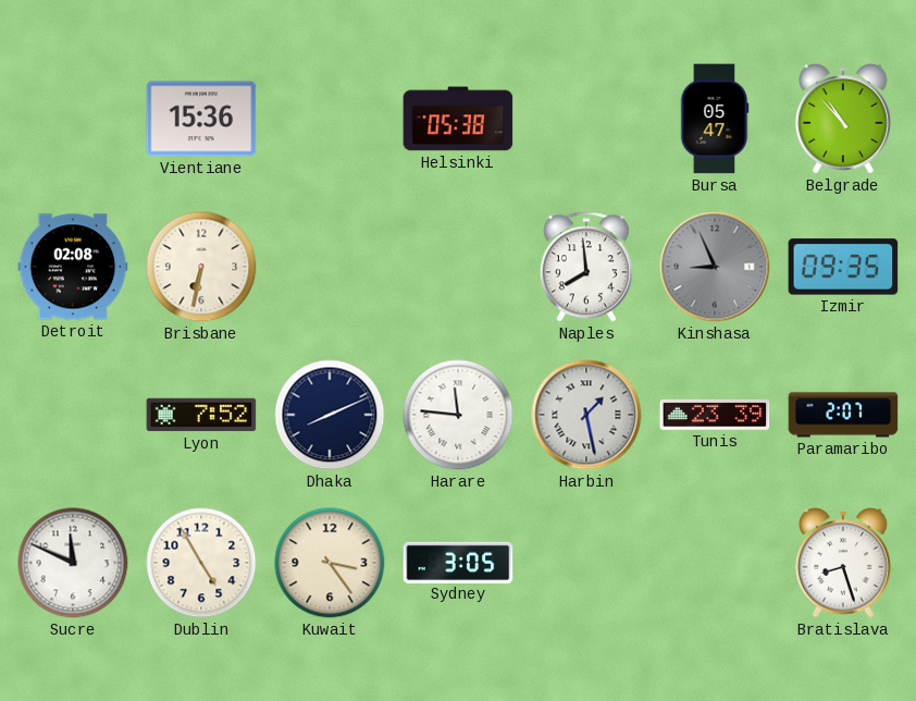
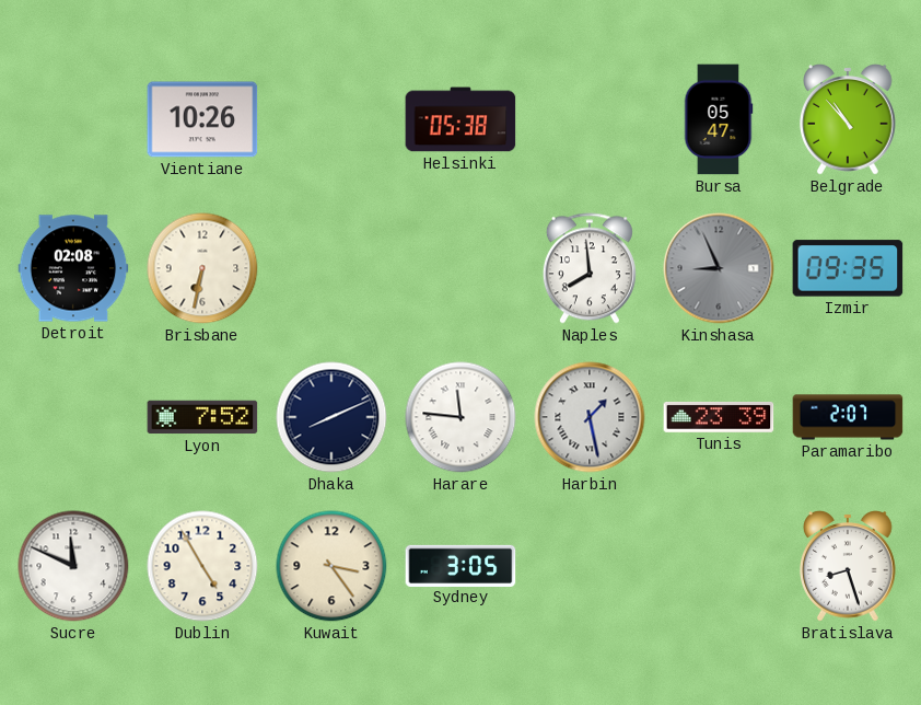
Vientiane: 15:36 -> 10:26
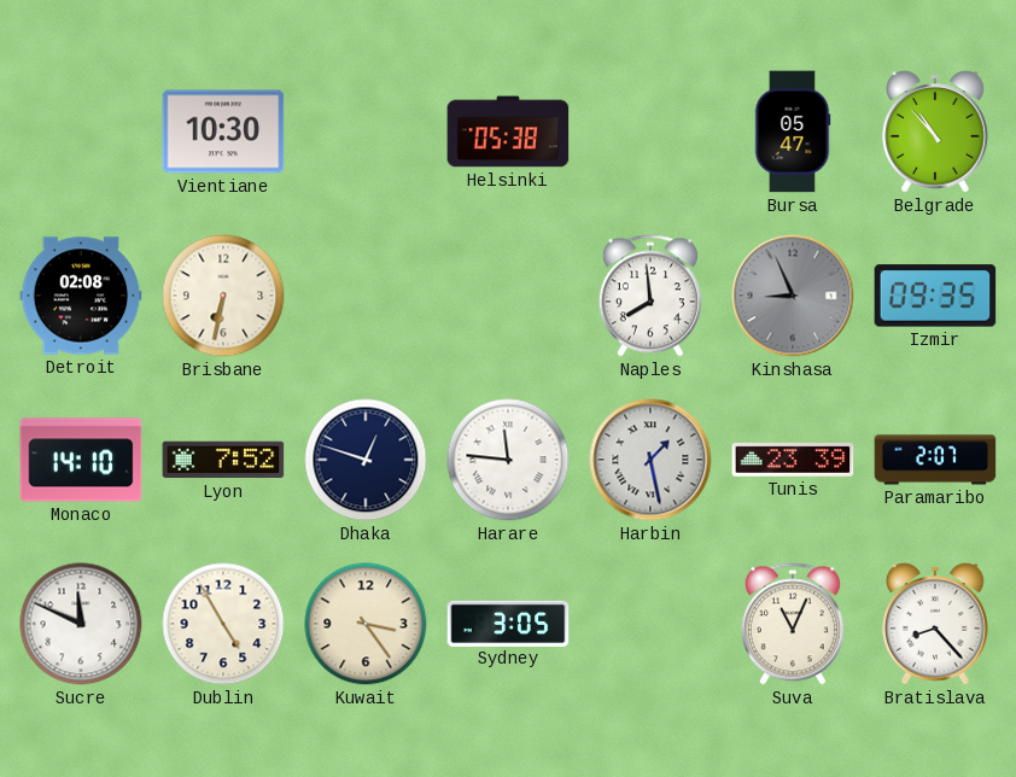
Vientiane: 10:26 -> 10:30
Monaco: none -> 14:10
Dhaka: 8:11 -> 12:48
Suva: none -> 11:04
Bratislava: 8:27 -> 8:23
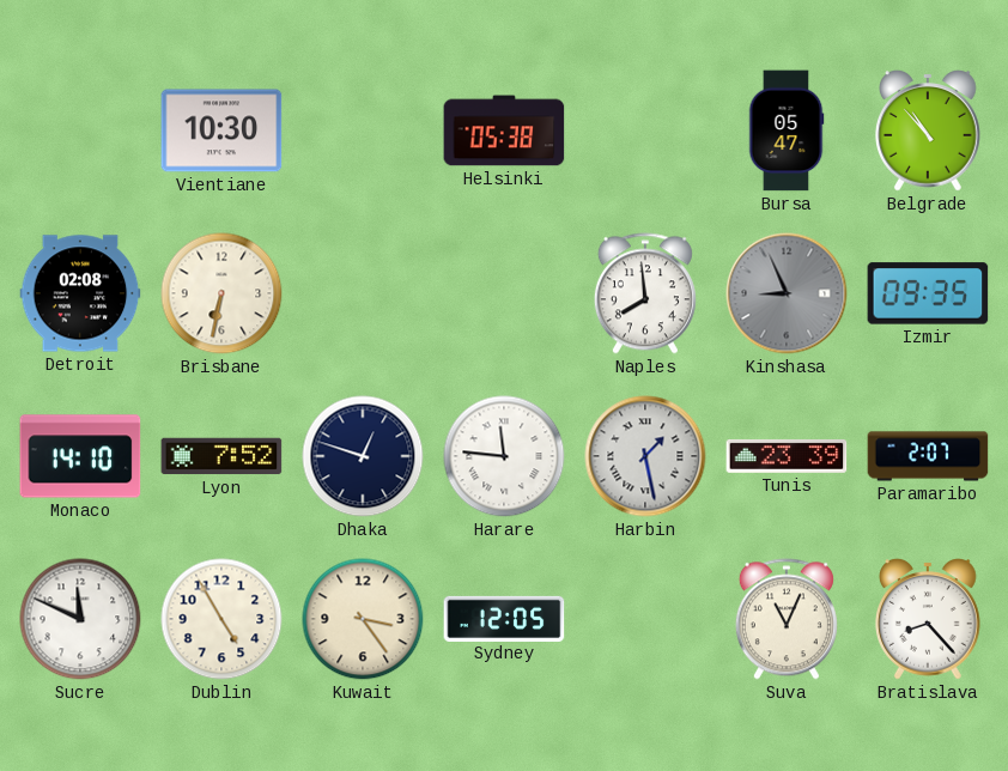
Sydney: 3:05 -> 12:05
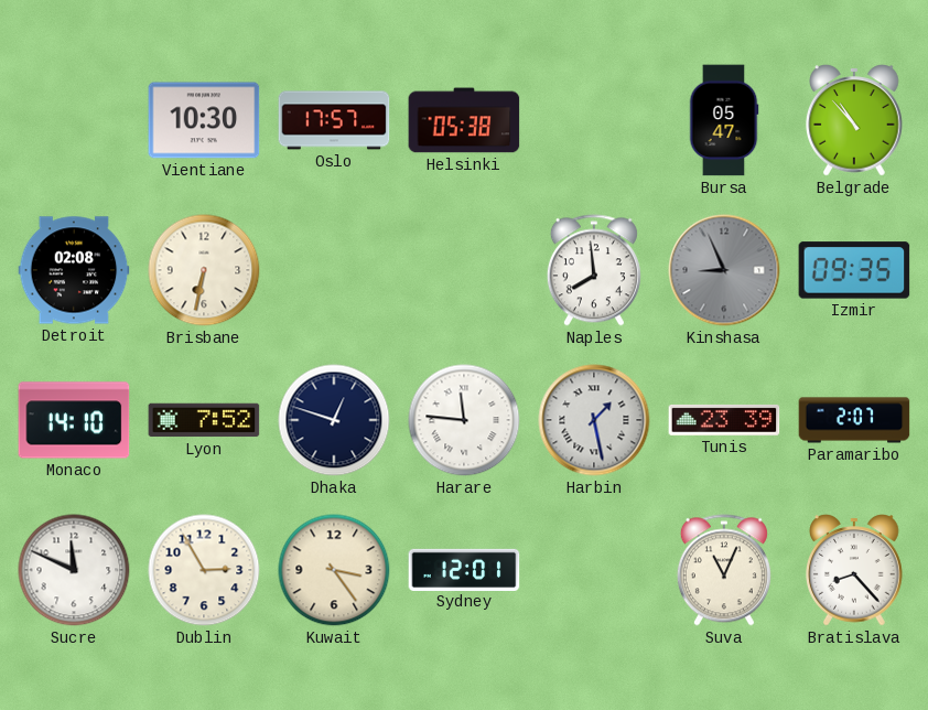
Oslo: none -> 17:57
Dublin: 4:55 -> 2:55
Sydney: 12:05 -> 12:01
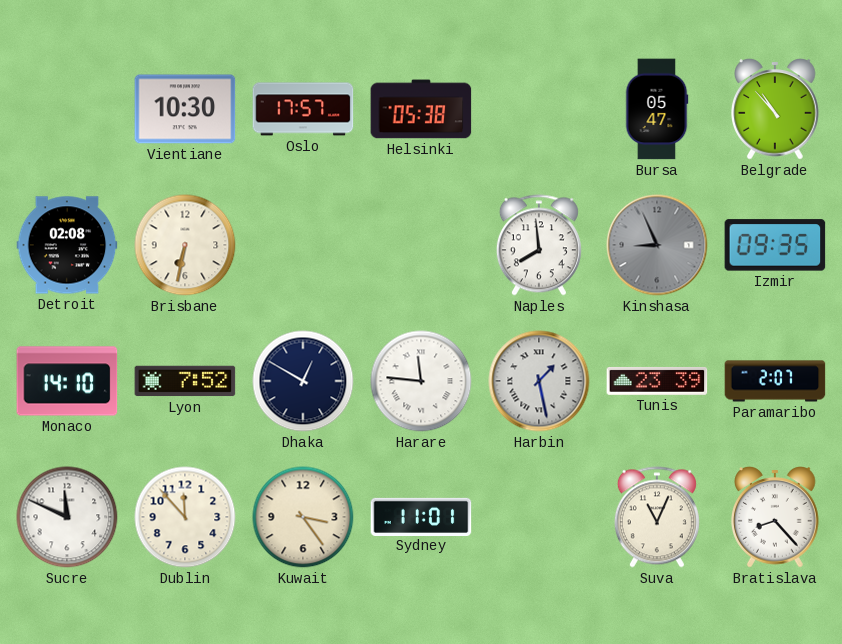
Dhaka: 12:48 -> 12:50
Dublin: 2:55 -> 11:53
Sydney: 12:01 -> 11:01
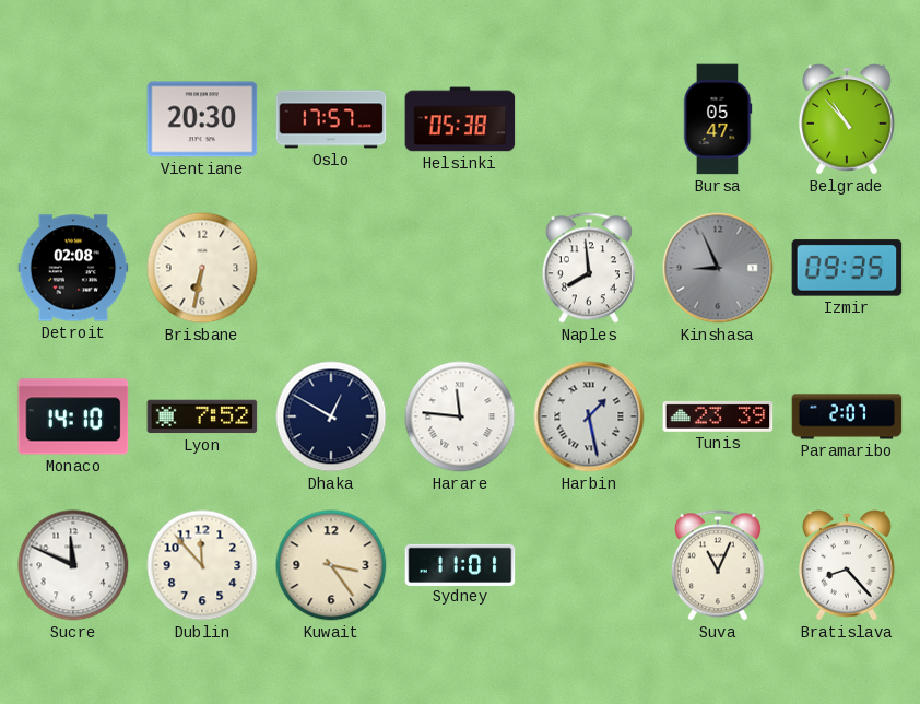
Vientiane: 10:30 -> 20:30
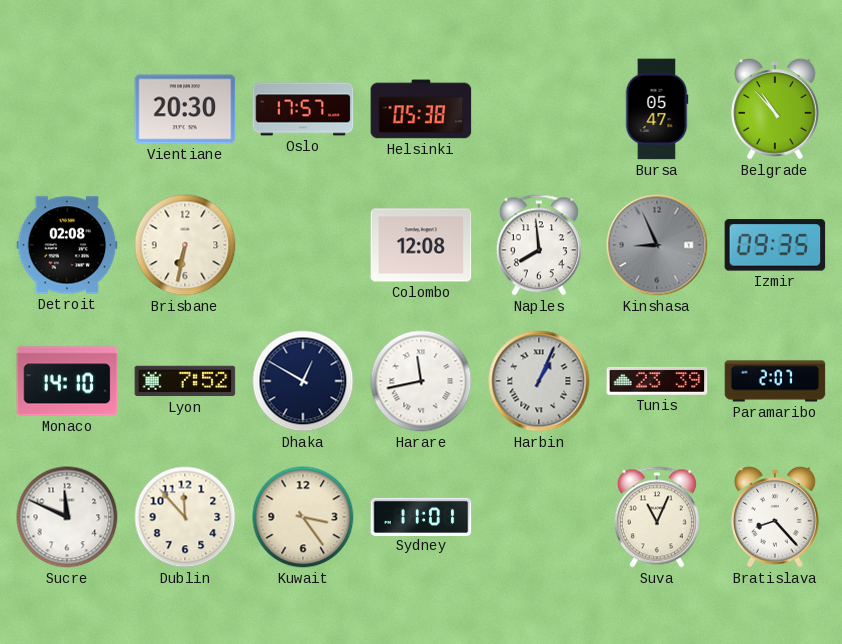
Colombo: none -> 12:08
Harare: 11:46 -> 11:43
Harbin: 1:28 -> 1:04
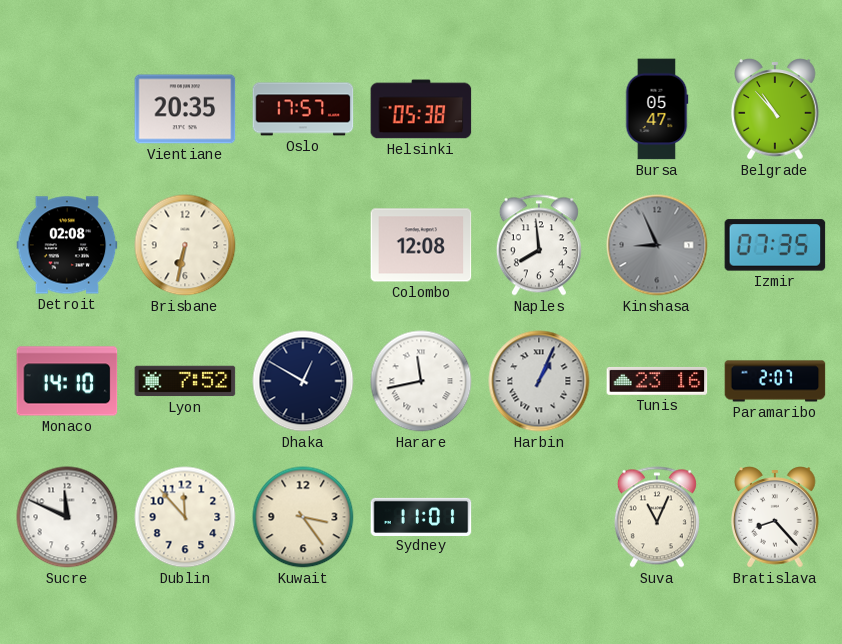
Vientiane: 20:30 -> 20:35
Izmir: 09:35 -> 07:35
Tunis: 23:39 -> 23:16
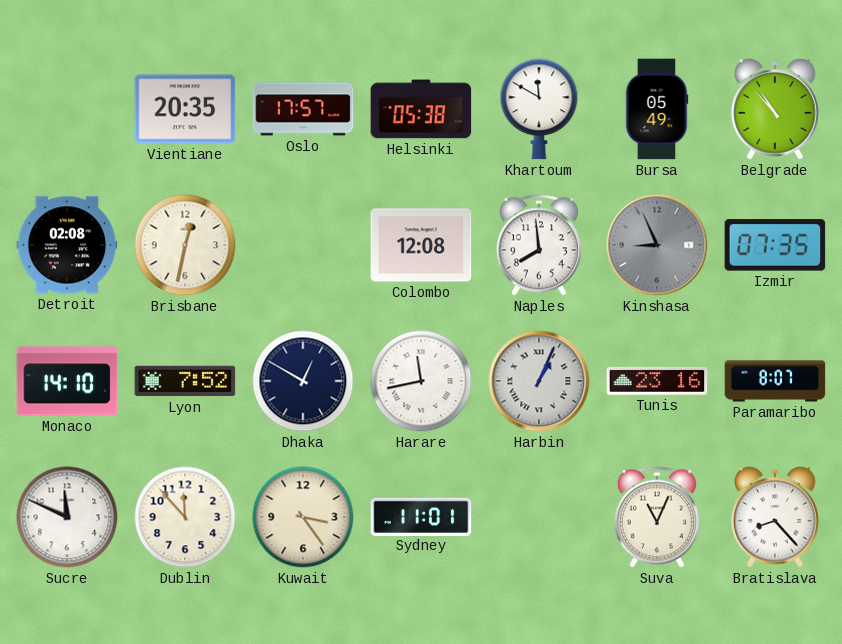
Khartoum: none -> 11:50
Bursa: 05:47 -> 05:49
Brisbane: 6:32 -> 12:32
Paramaribo: 2:07 -> 8:07
